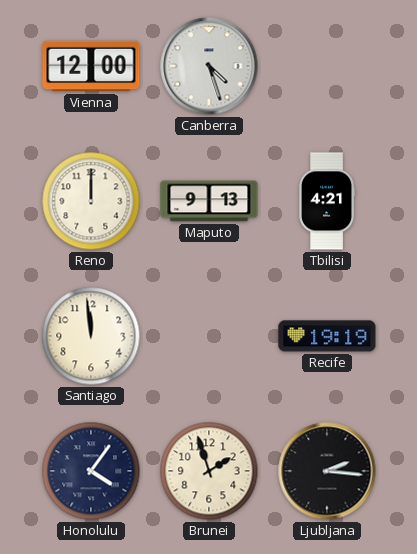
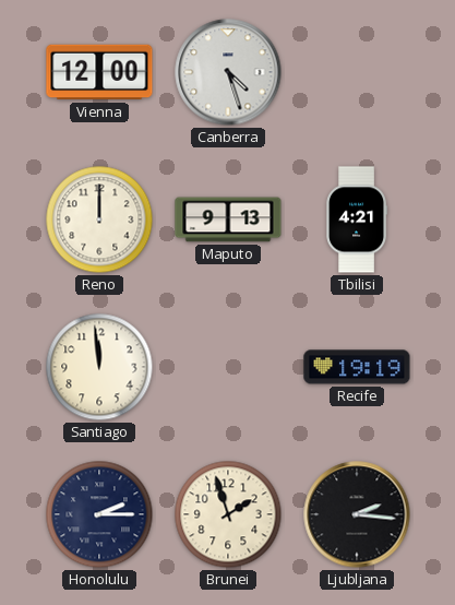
Honolulu: 4:06 -> 2:15
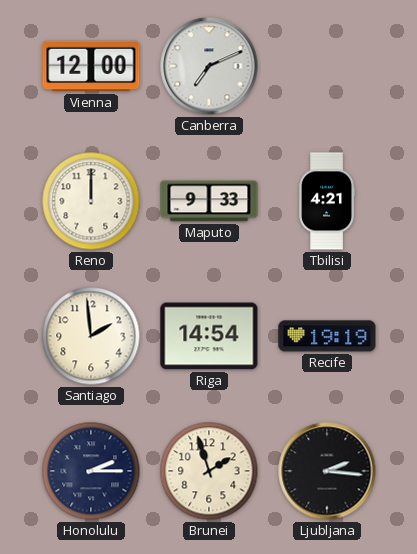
Canberra: 4:27 -> 7:11
Maputo: 9:13 -> 9:33
Santiago: 11:59 -> 1:59
Riga: none -> 14:54
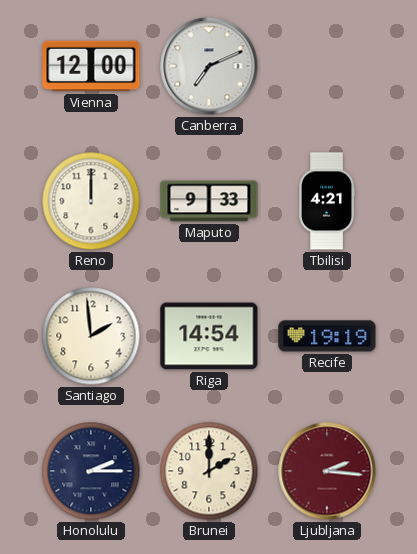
Brunei: 1:57 -> 2:00
Ljubljana dial: black -> burgundy
